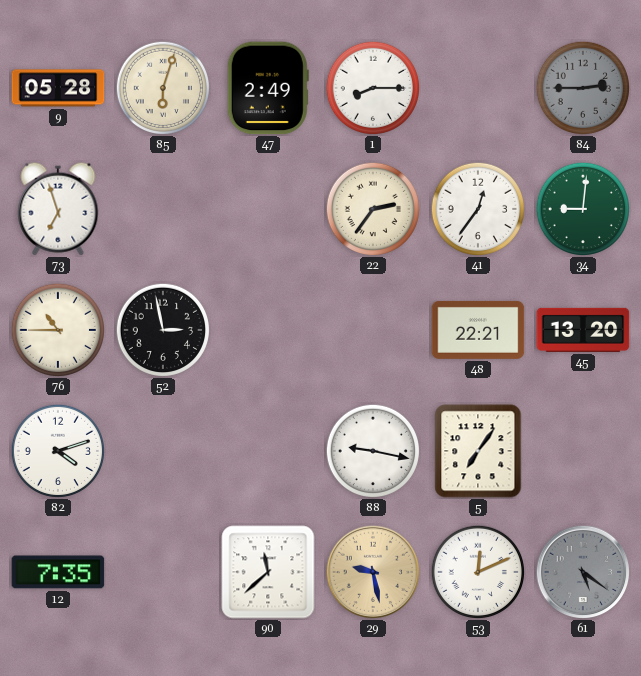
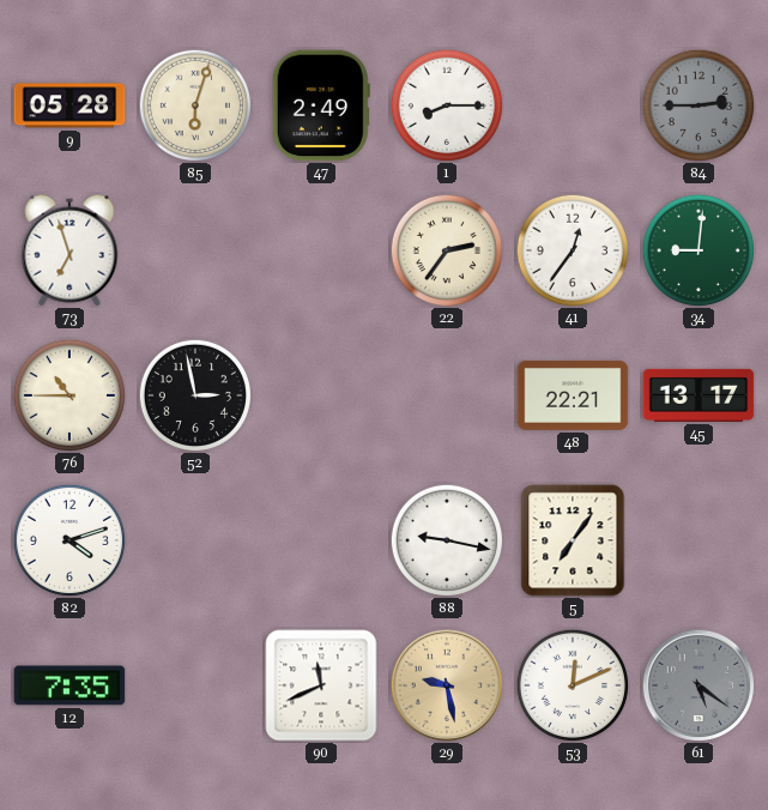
45: 13:20 -> 13:17
90: 11:38 -> 11:41
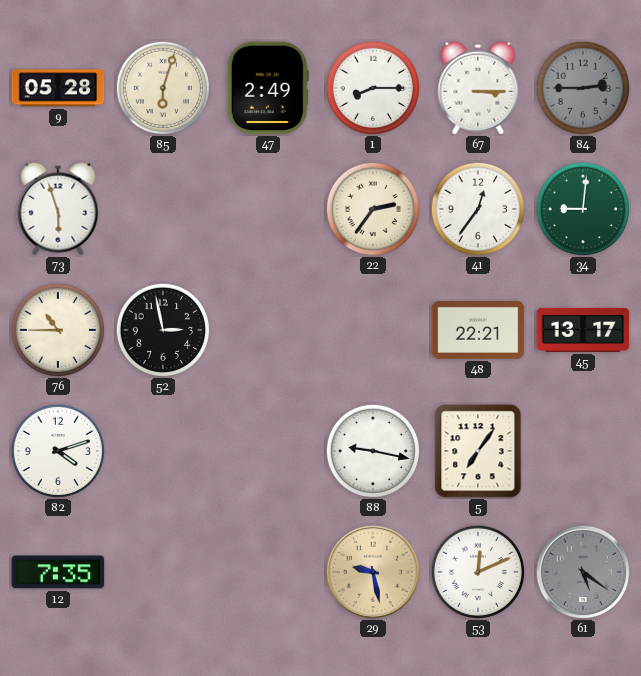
67: none -> 3:15
73: 6:57 -> 5:57
90: 11:41 -> none
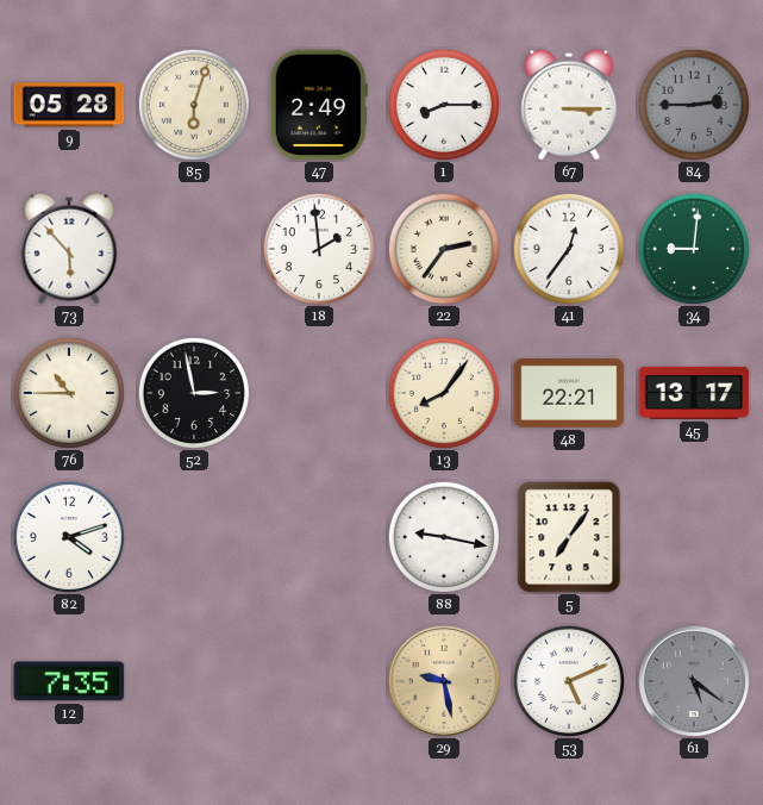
73: 5:57 -> 5:53
18: none -> 1:59
13: none -> 8:06
53: 12:11 -> 5:11
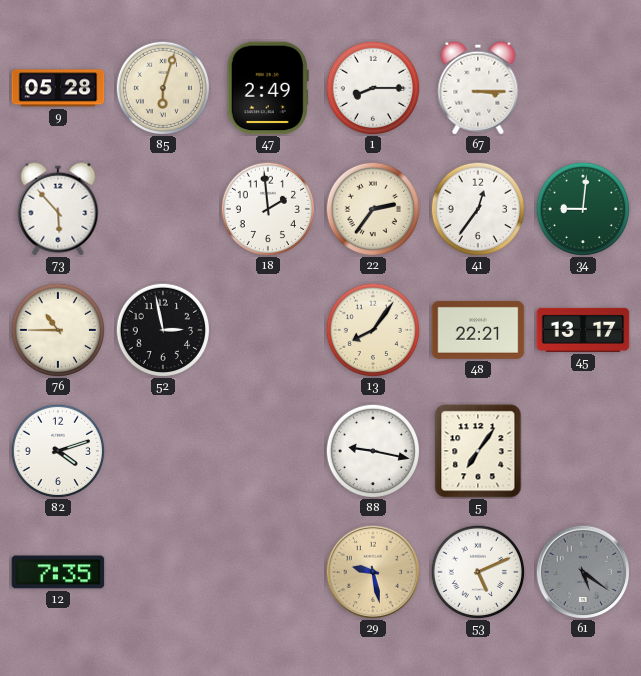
84: 2:45 -> none
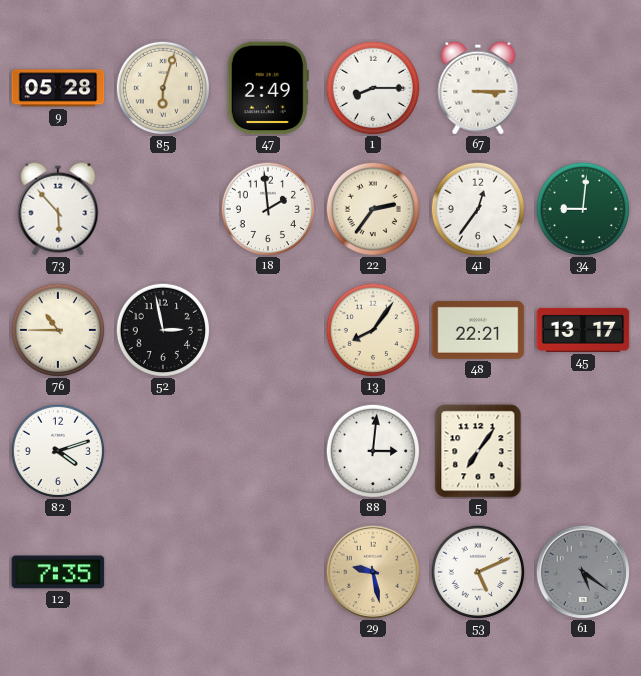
88: 9:17 -> 3:01
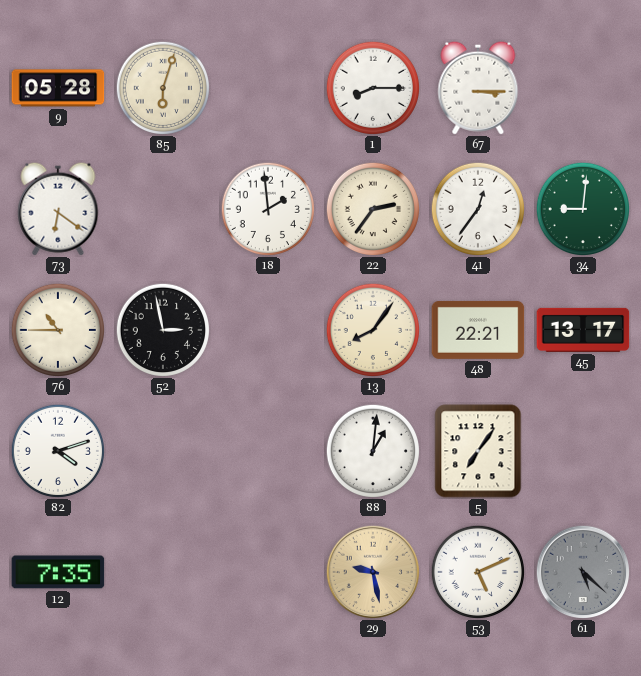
47: 2:49 -> none
73: 5:53 -> 6:21
88: 3:01 -> 1:01
61: 5:21 -> 5:22
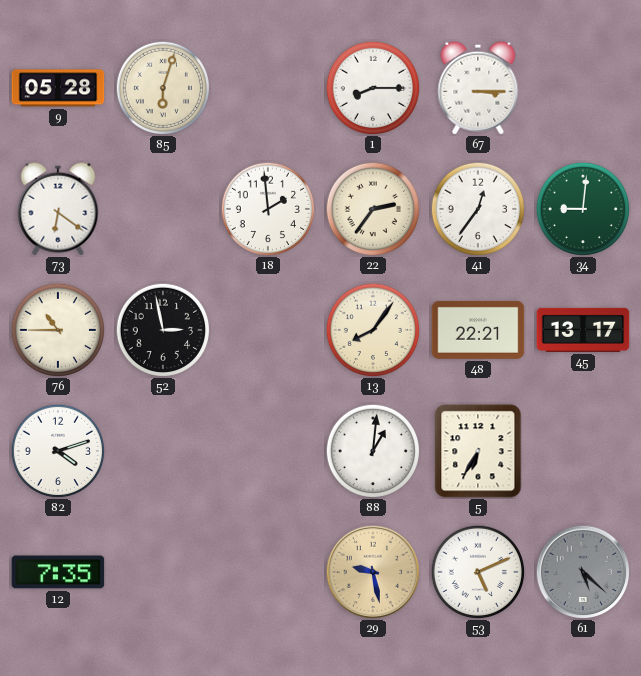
5: 7:06 -> 6:35
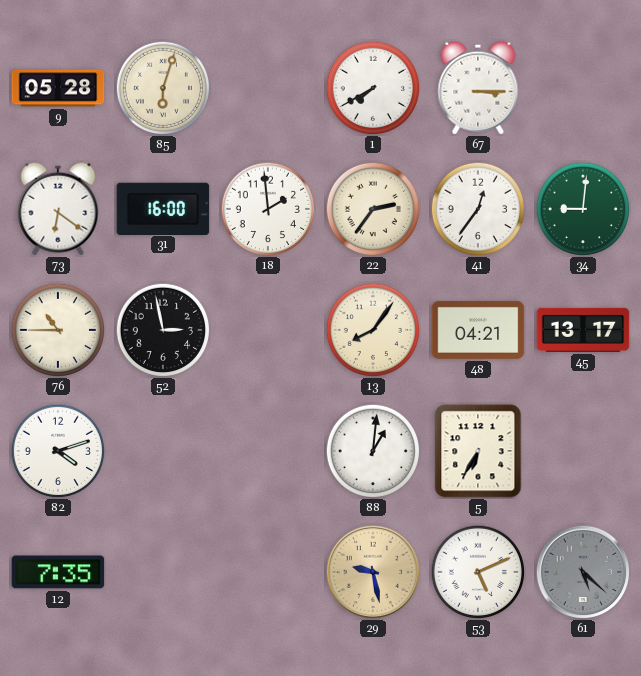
1: 8:15 -> 7:40
31: none -> 16:00
48: 22:21 -> 04:21
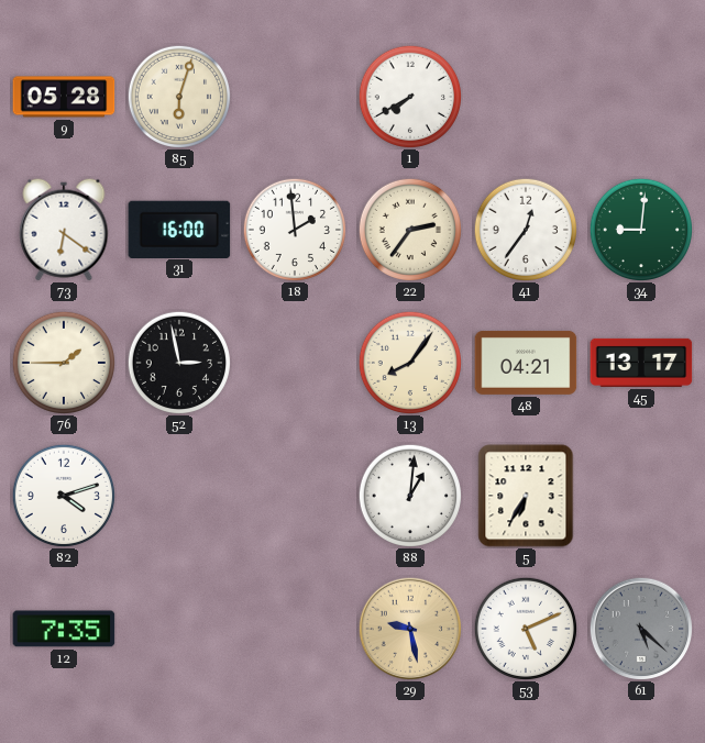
67: 3:15 -> none
76: 10:45 -> 1:45
